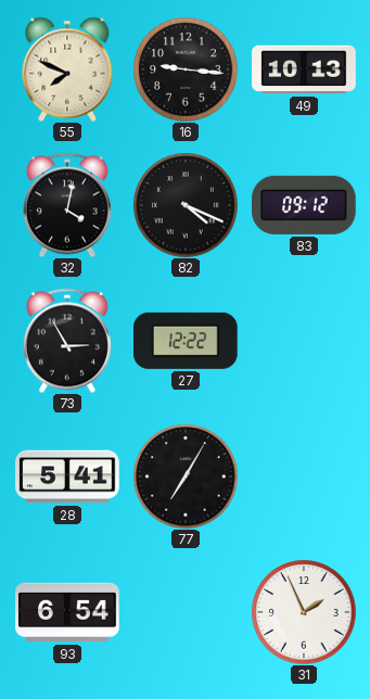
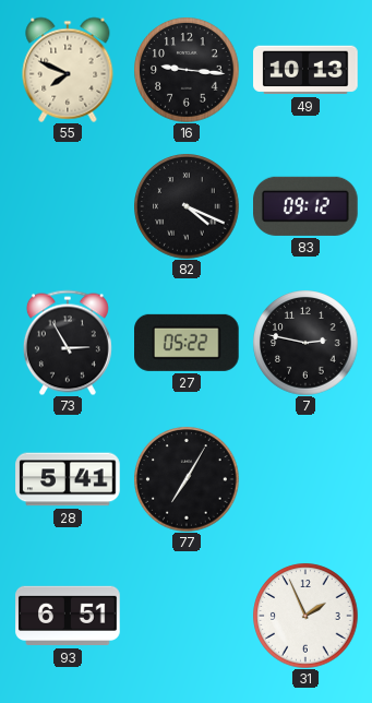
32: 4:02 -> none
27: 12:22 -> 05:22
7: none -> 2:47
93: 6:54 -> 6:51
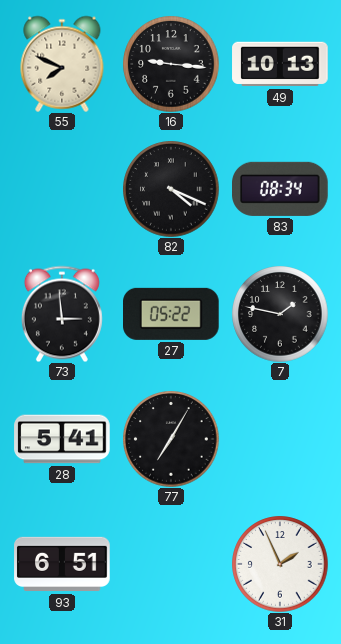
83: 09:12 -> 08:34
73: 2:55 -> 2:59
7: 2:47 -> 1:47
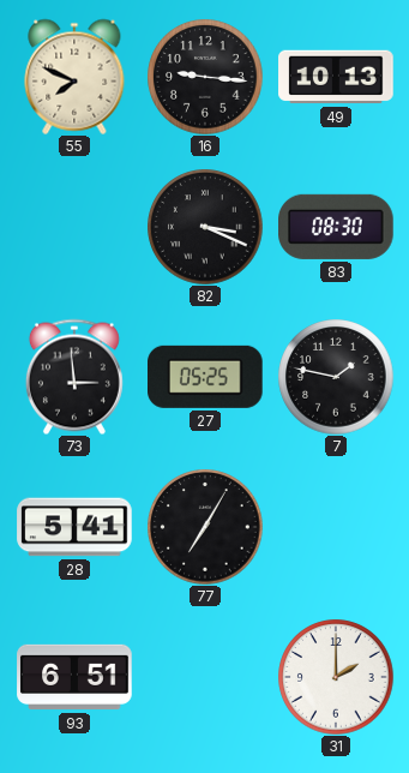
82: 4:19 -> 3:19
83: 08:34 -> 08:30
27: 05:22 -> 05:25
31: 1:56 -> 2:00
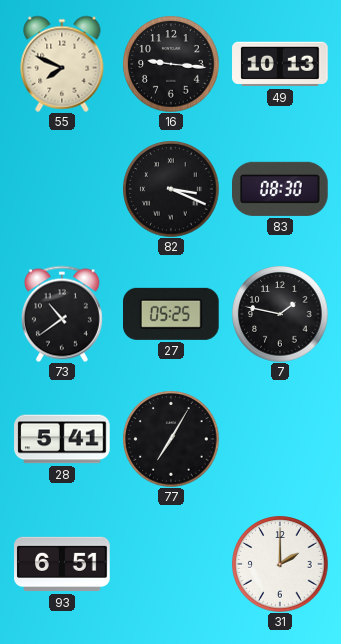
73: 2:59 -> 10:39
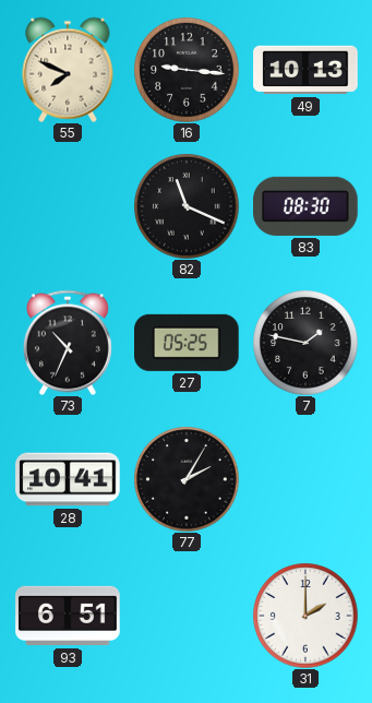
82: 3:19 -> 11:19
73: 10:39 -> 10:34
28: 5:41 -> 10:41
77: 7:05 -> 2:05
